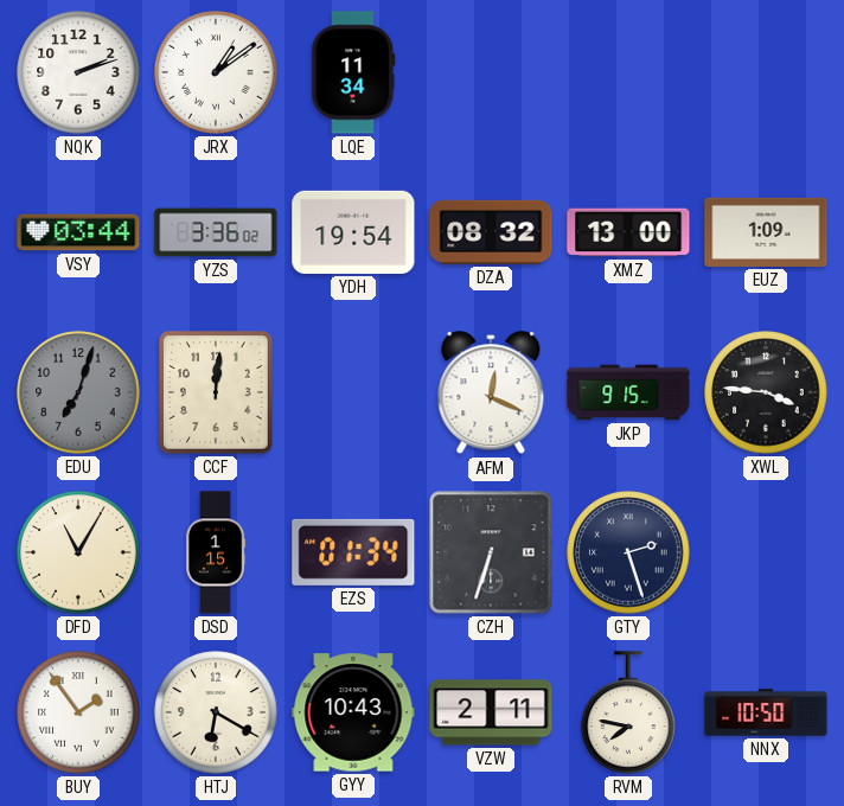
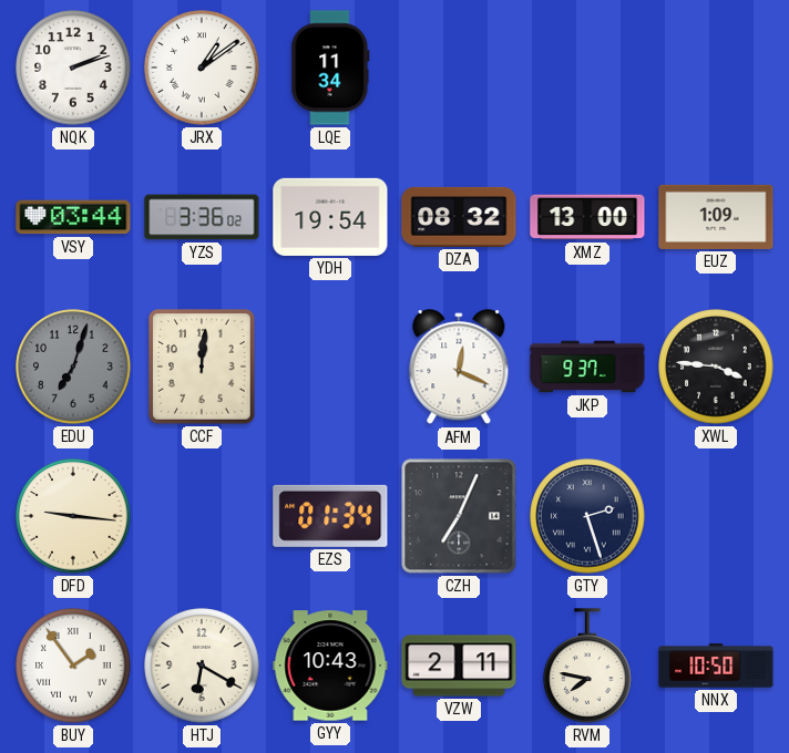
JKP: 9:15 -> 9:37
DFD: 11:05 -> 9:16
DSD: 1:15 -> none
CZH: 6:33 -> 7:04
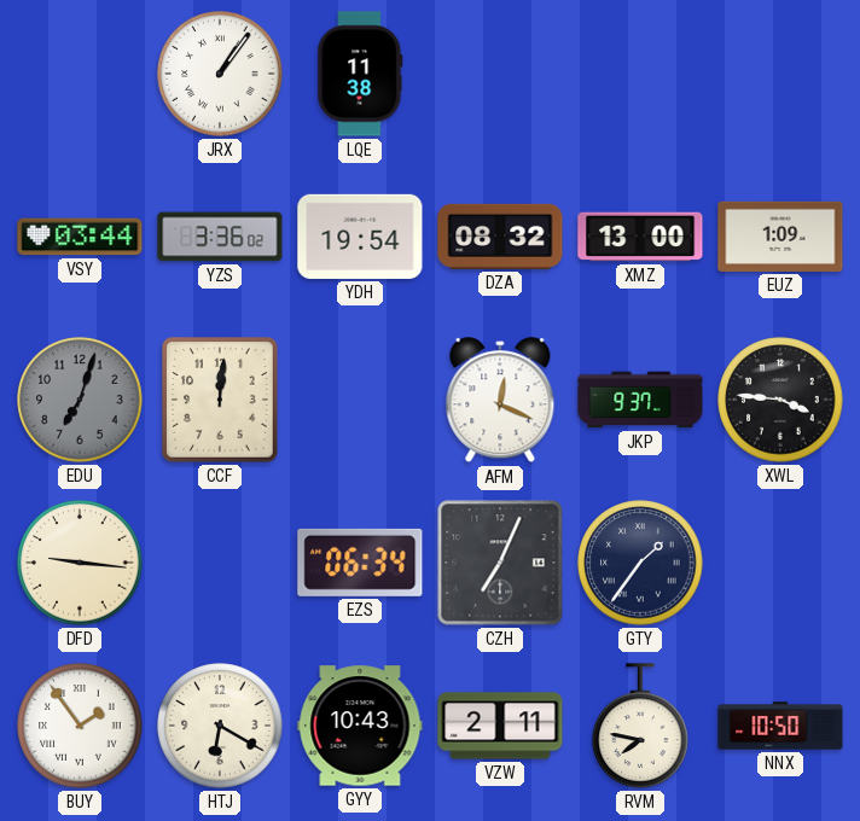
NQK: 2:12 -> none
JRX: 1:09 -> 1:06
LQE: 11:34 -> 11:38
EZS: 01:34 -> 06:34
GTY: 2:27 -> 1:36
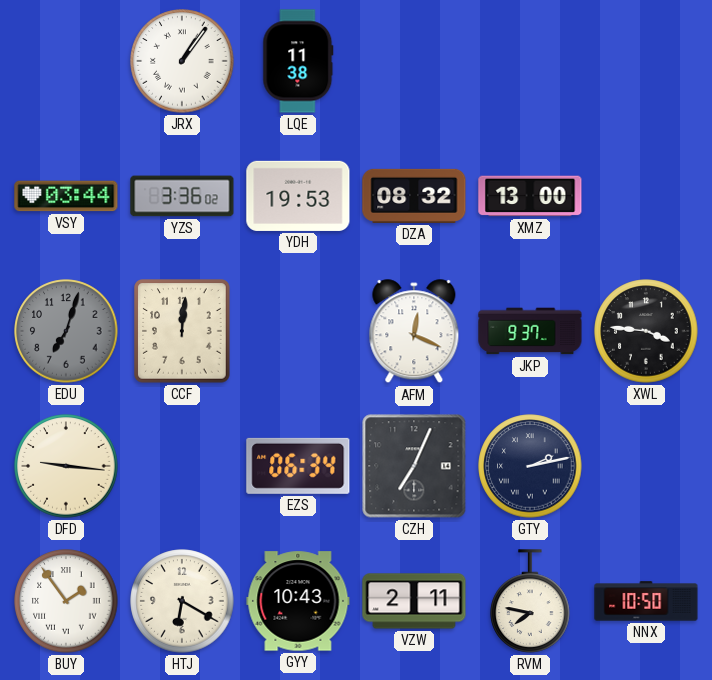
YDH: 19:54 -> 19:53
EUZ: 1:09 -> none
GTY: 1:36 -> 2:13
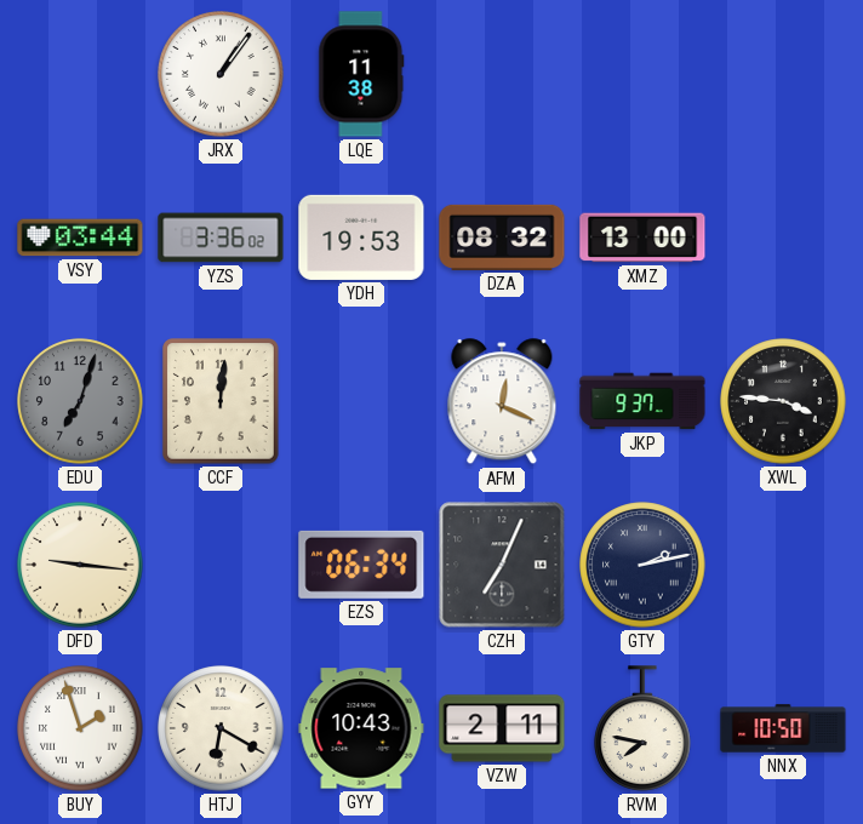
BUY: 1:54 -> 1:57
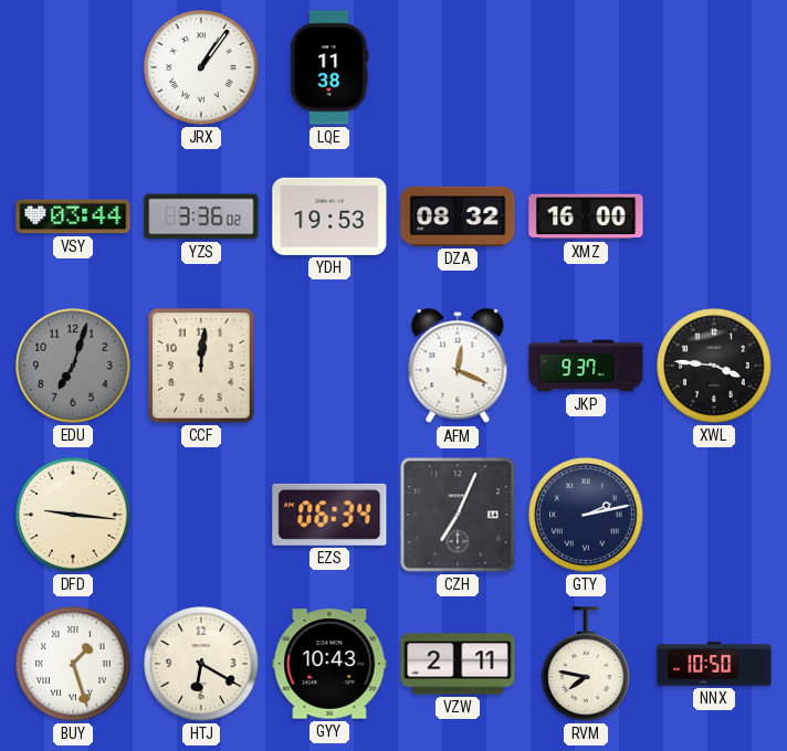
XMZ: 13:00 -> 16:00
BUY: 1:57 -> 1:27
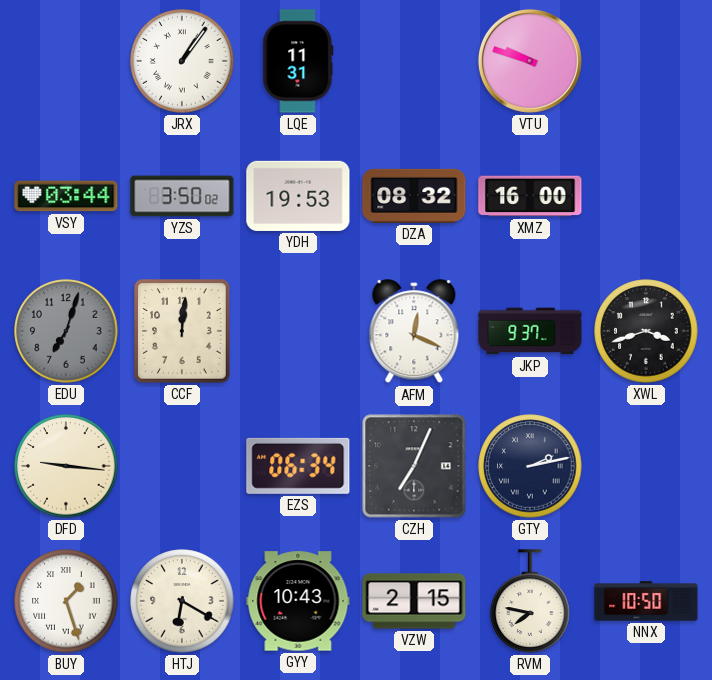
LQE: 11:38 -> 11:31
VTU: none -> 9:48
YZS: 3:36 -> 3:50
XWL: 3:46 -> 3:42
VZW: 2:11 -> 2:15
